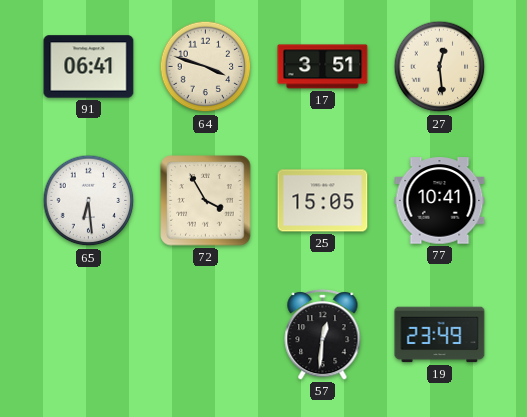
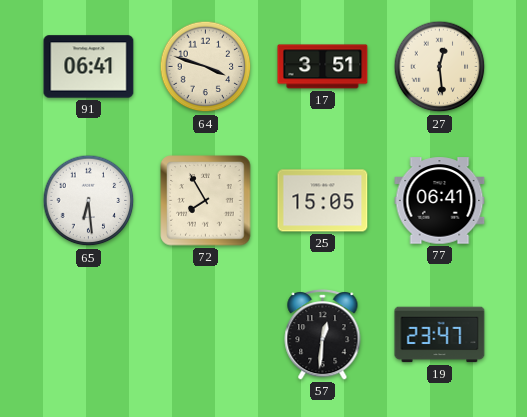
72: 3:55 -> 7:55
77: 10:41 -> 06:41
19: 23:49 -> 23:47
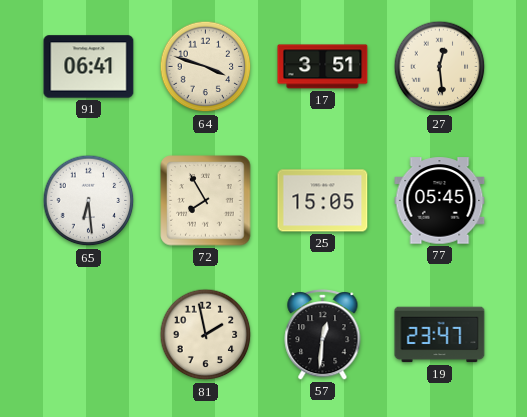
77: 06:41 -> 05:45
81: none -> 1:58
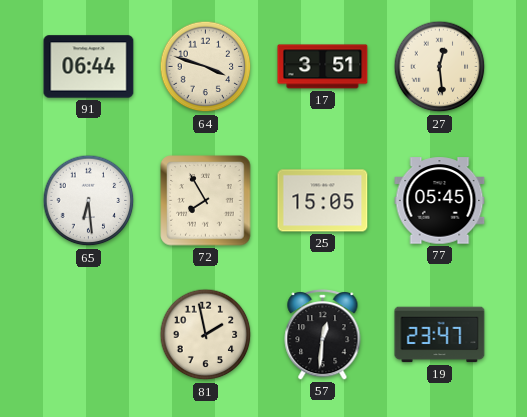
91: 06:41 -> 06:44
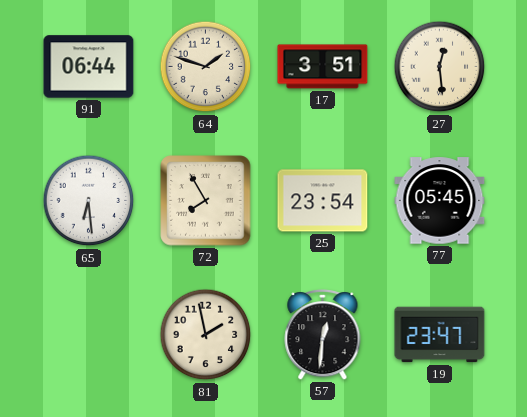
64: 3:48 -> 1:48
25: 15:05 -> 23:54
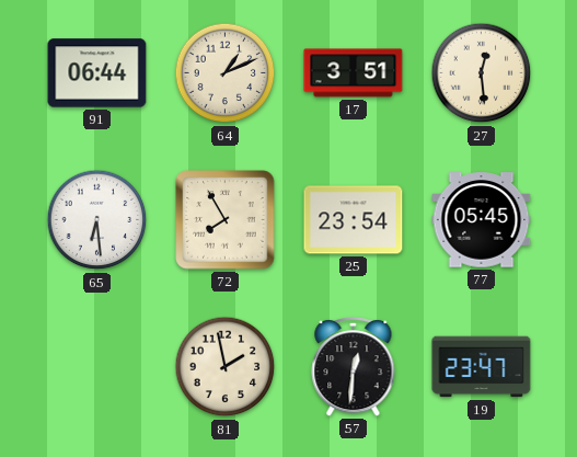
64: 1:48 -> 1:11
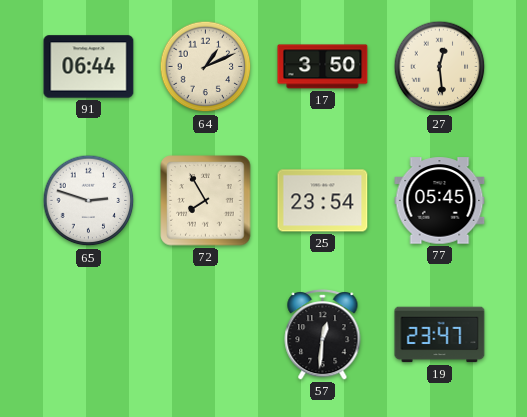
17: 3:51 -> 3:50
65: 6:29 -> 2:48
81: 1:58 -> none
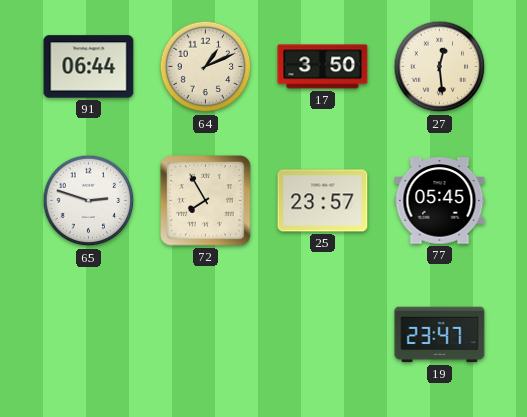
25: 23:54 -> 23:57
57: 12:31 -> none
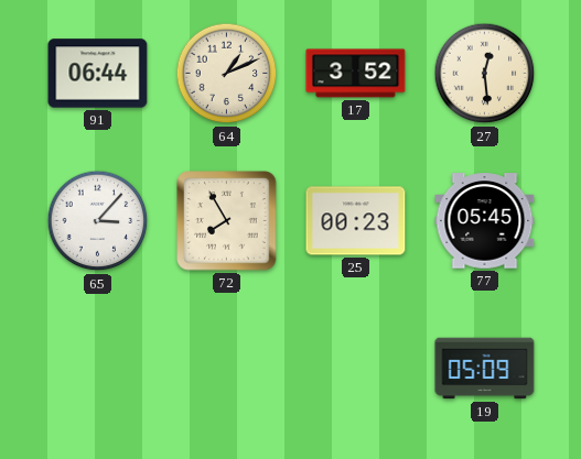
17: 3:50 -> 3:52
65: 2:48 -> 3:07
25: 23:57 -> 00:23
19: 23:47 -> 05:09
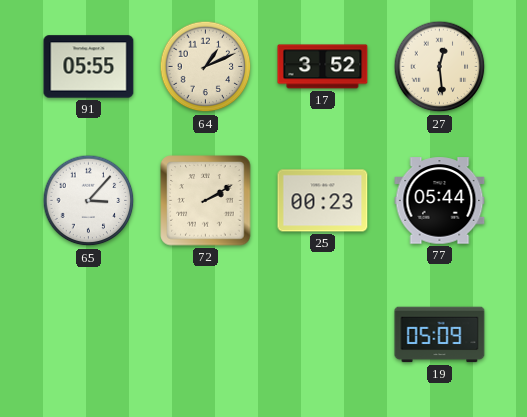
91: 06:44 -> 05:55
72: 7:55 -> 2:10
77: 05:45 -> 05:44
